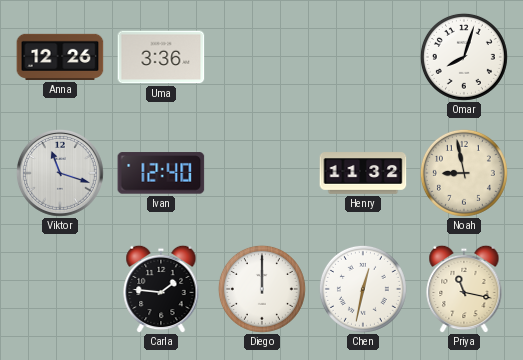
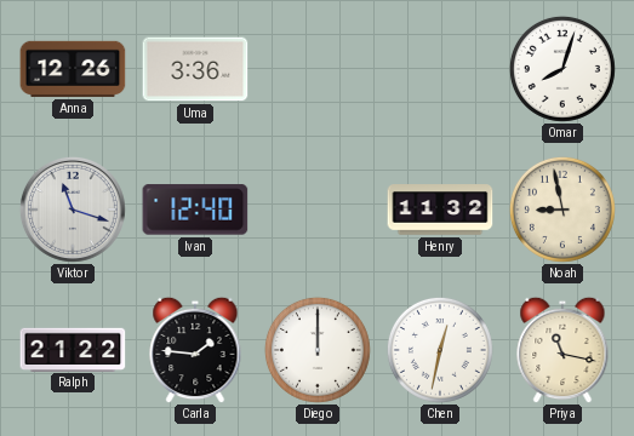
Ralph: none -> 21:22
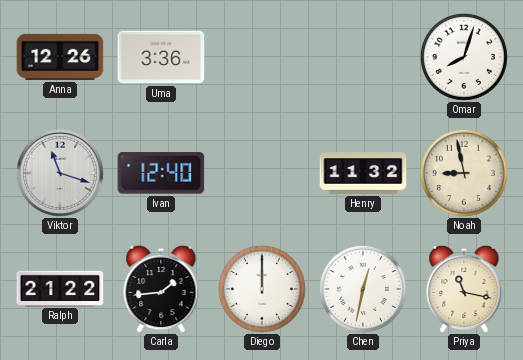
Carla: 1:46 -> 1:44
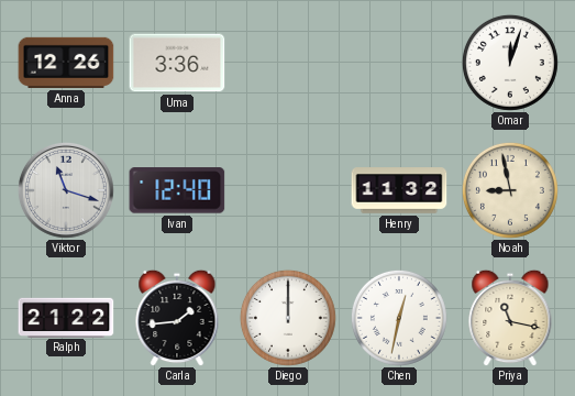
Omar: 8:03 -> 12:03
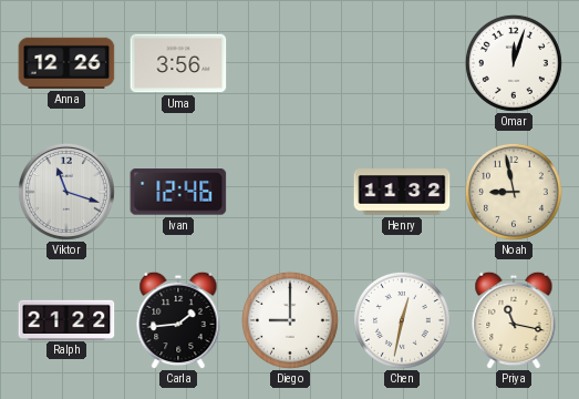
Uma: 3:36 -> 3:56
Ivan: 12:40 -> 12:46
Diego: 12:00 -> 9:00
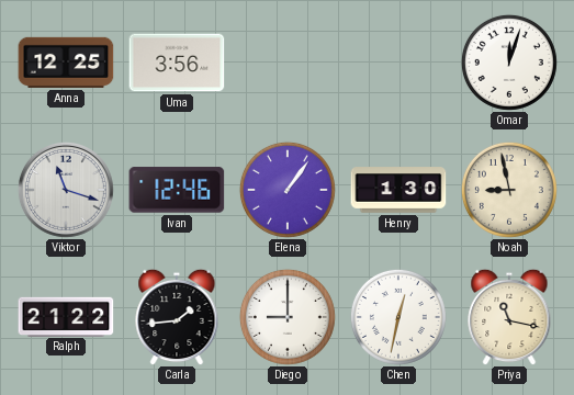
Anna: 12:26 -> 12:25
Elena: none -> 1:06
Henry: 11:32 -> 1:30
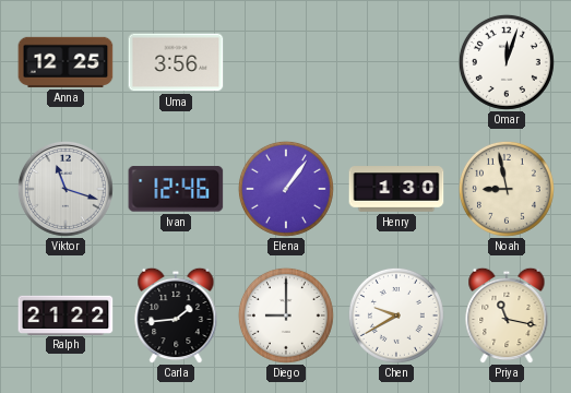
Chen: 12:32 -> 9:40
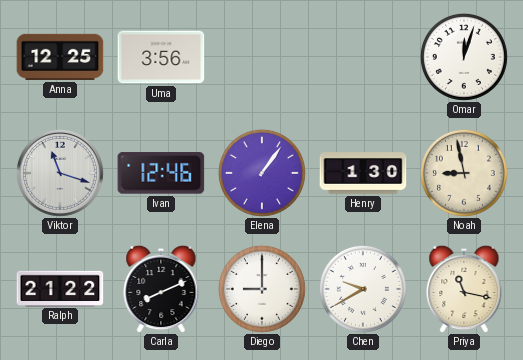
Carla: 1:44 -> 8:11
